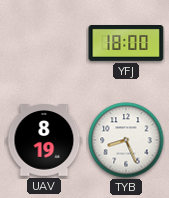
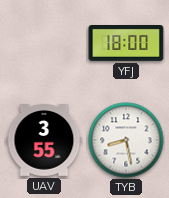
UAV: 8:19 -> 3:55
TYB: 8:26 -> 8:28
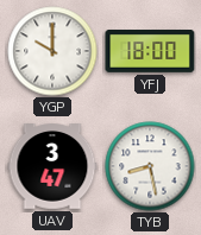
YGP: none -> 10:00
UAV: 3:55 -> 3:47
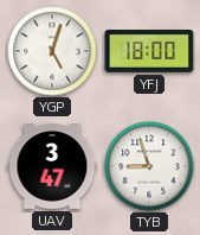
YGP: 10:00 -> 5:03
TYB: 8:28 -> 8:57
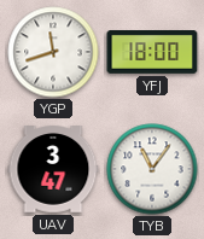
YGP: 5:03 -> 11:42
TYB: 8:57 -> 11:06
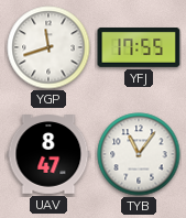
YFJ: 18:00 -> 17:55
UAV: 3:47 -> 8:47
